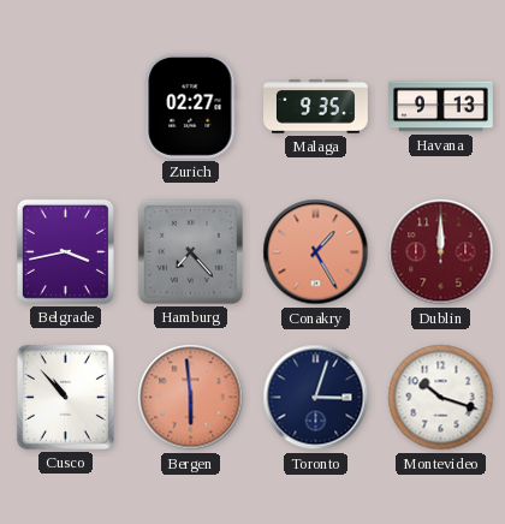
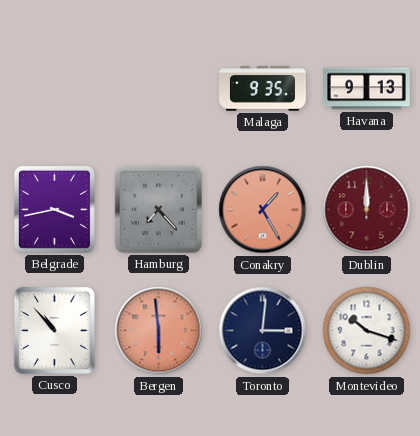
Zurich: 02:27 -> none
Toronto: 3:03 -> 3:01
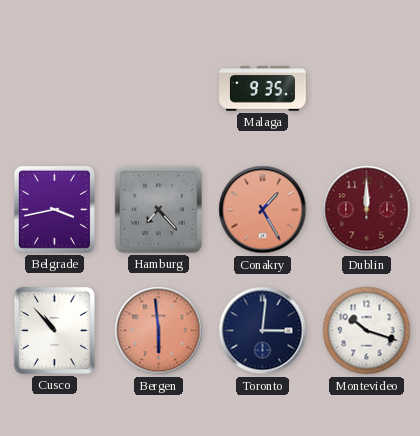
Havana: 9:13 -> none
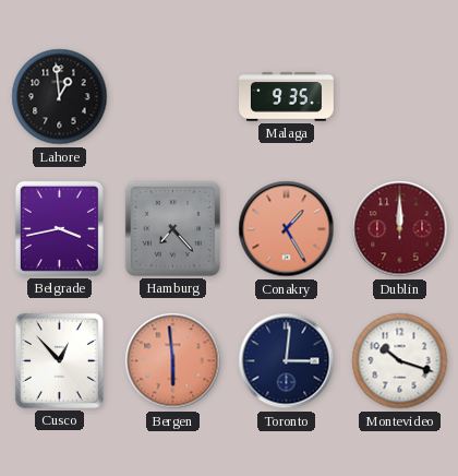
Lahore: none -> 12:59
Cusco: 10:53 -> 12:53
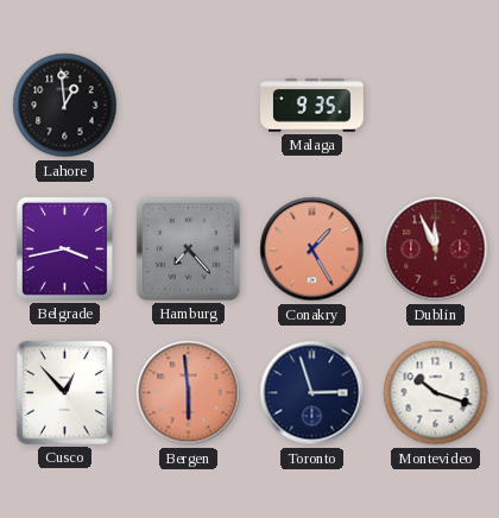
Dublin: 12:00 -> 11:56
Toronto: 3:01 -> 2:57
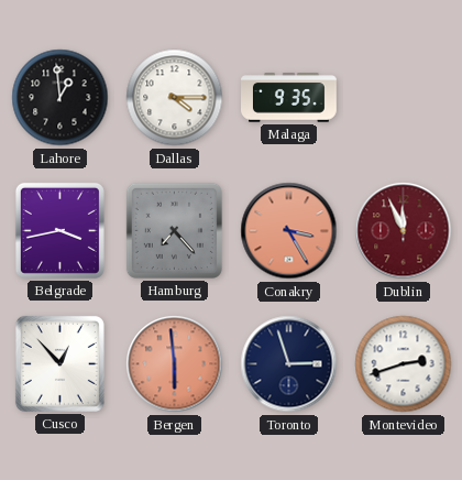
Dallas: none -> 4:15
Conakry: 1:25 -> 3:25
Montevideo: 10:18 -> 2:42
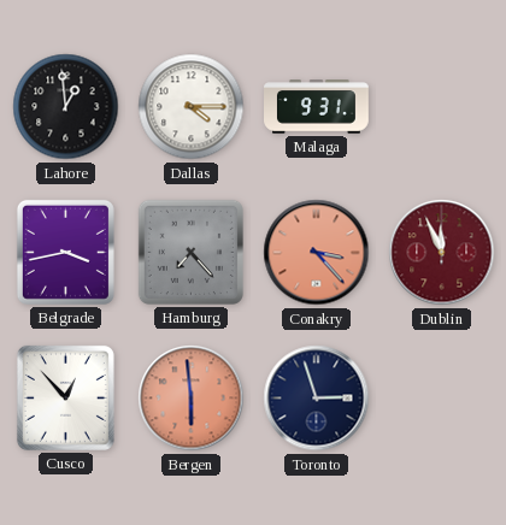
Malaga: 9:35 -> 9:31
Conakry: 3:25 -> 3:23
Montevideo: 2:42 -> none
